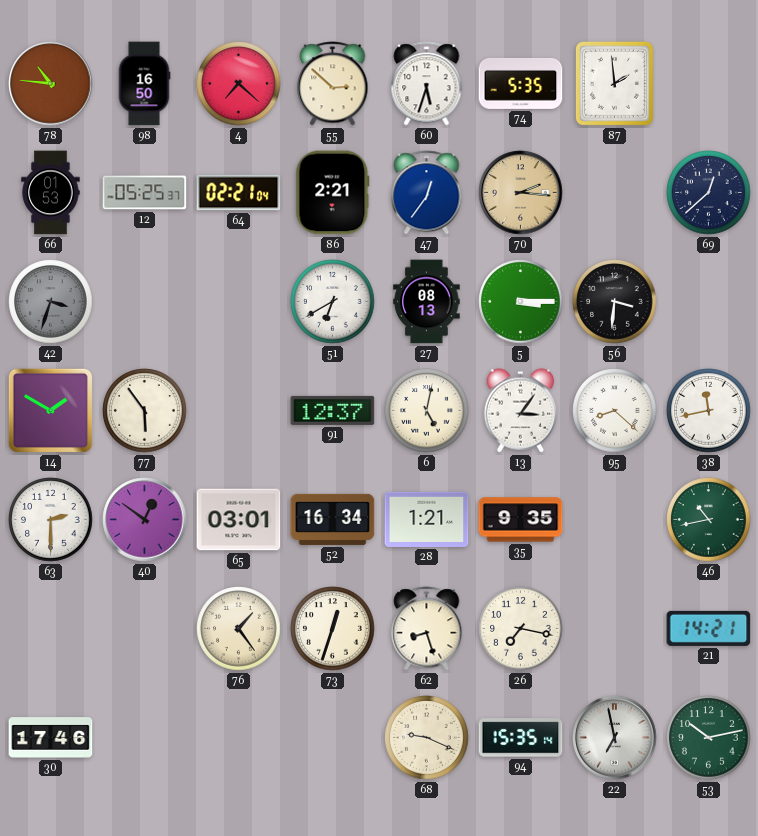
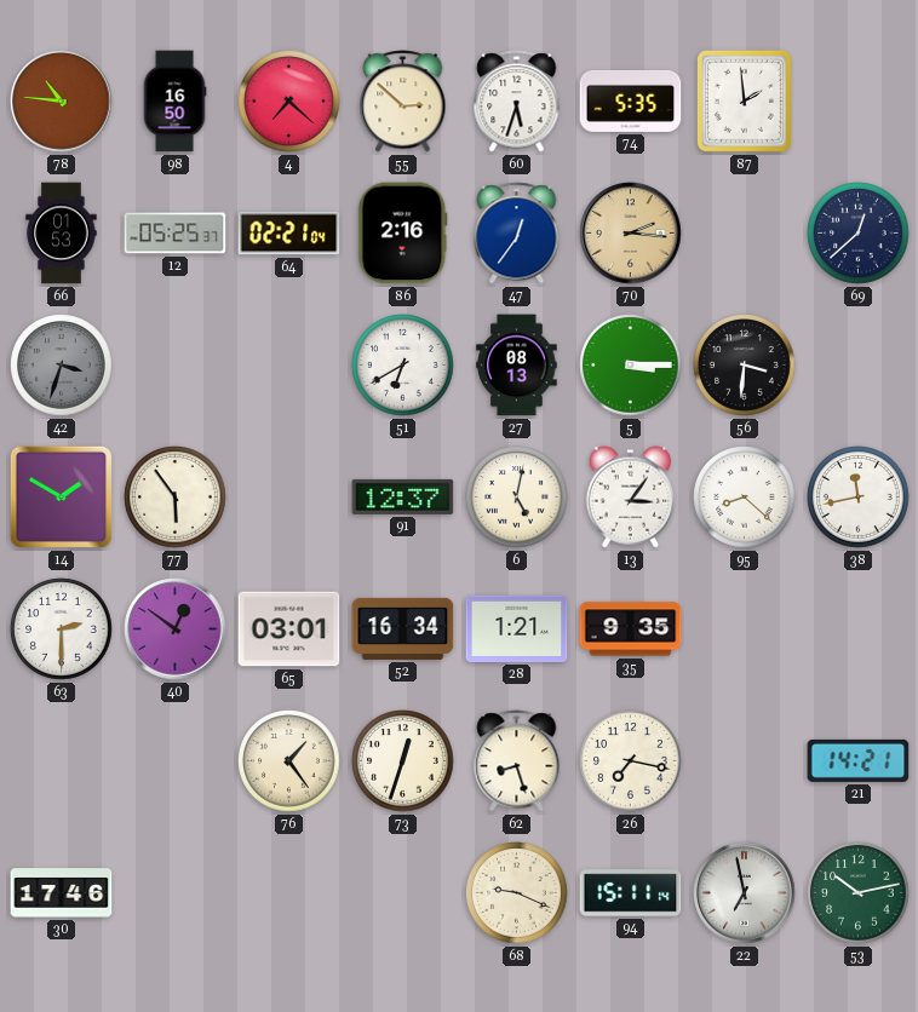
86: 2:21 -> 2:16
46: 10:43 -> none
94: 15:35 -> 15:11
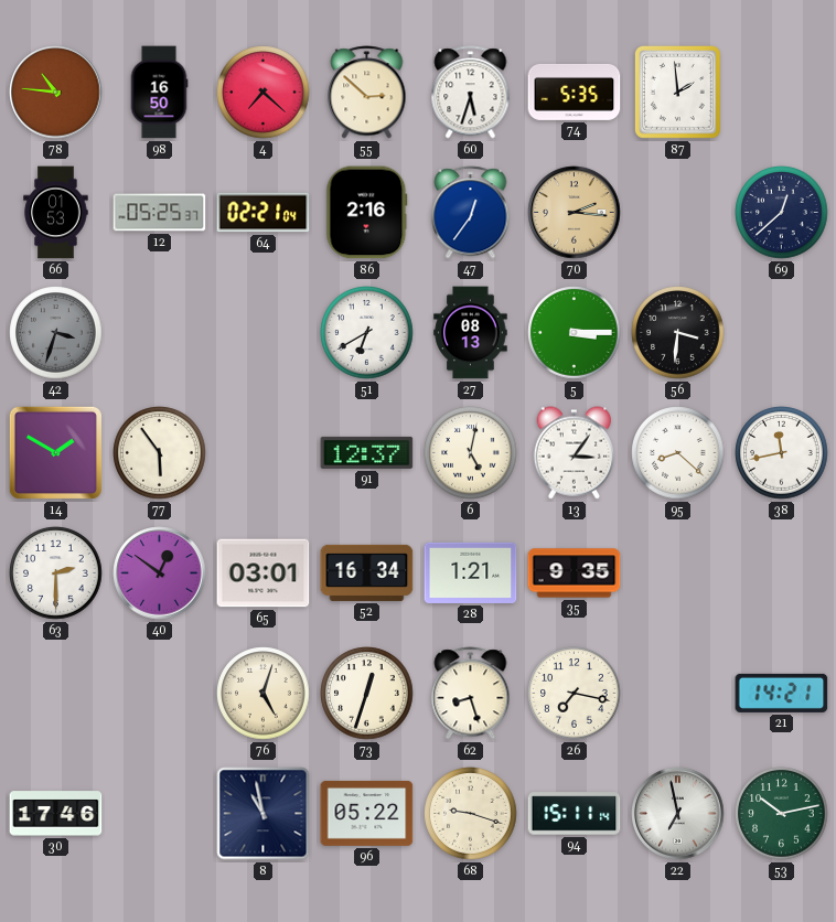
76: 1:24 -> 5:03
8: none -> 10:58
96: none -> 05:22
68: 9:19 -> 9:18
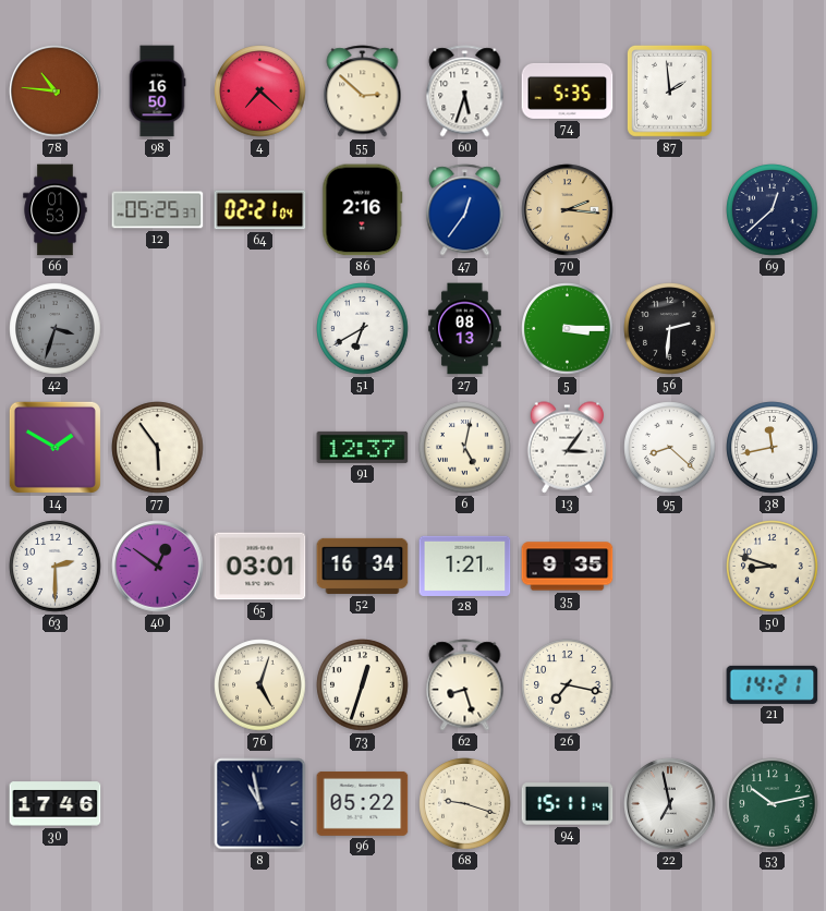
56: 3:31 -> 2:31
50: none -> 8:48
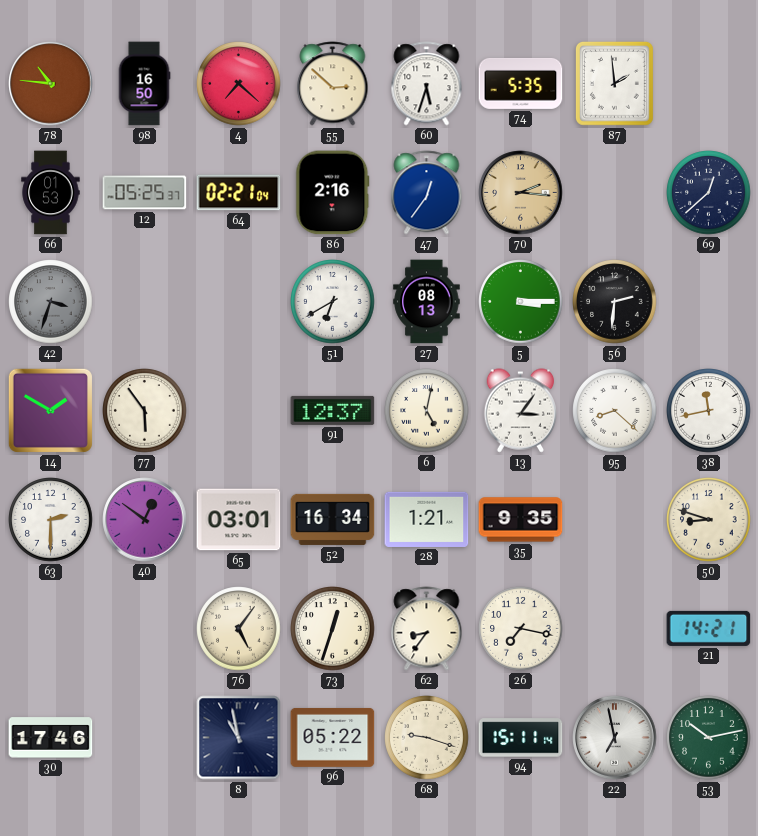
76: 5:03 -> 5:06
62: 8:27 -> 8:36
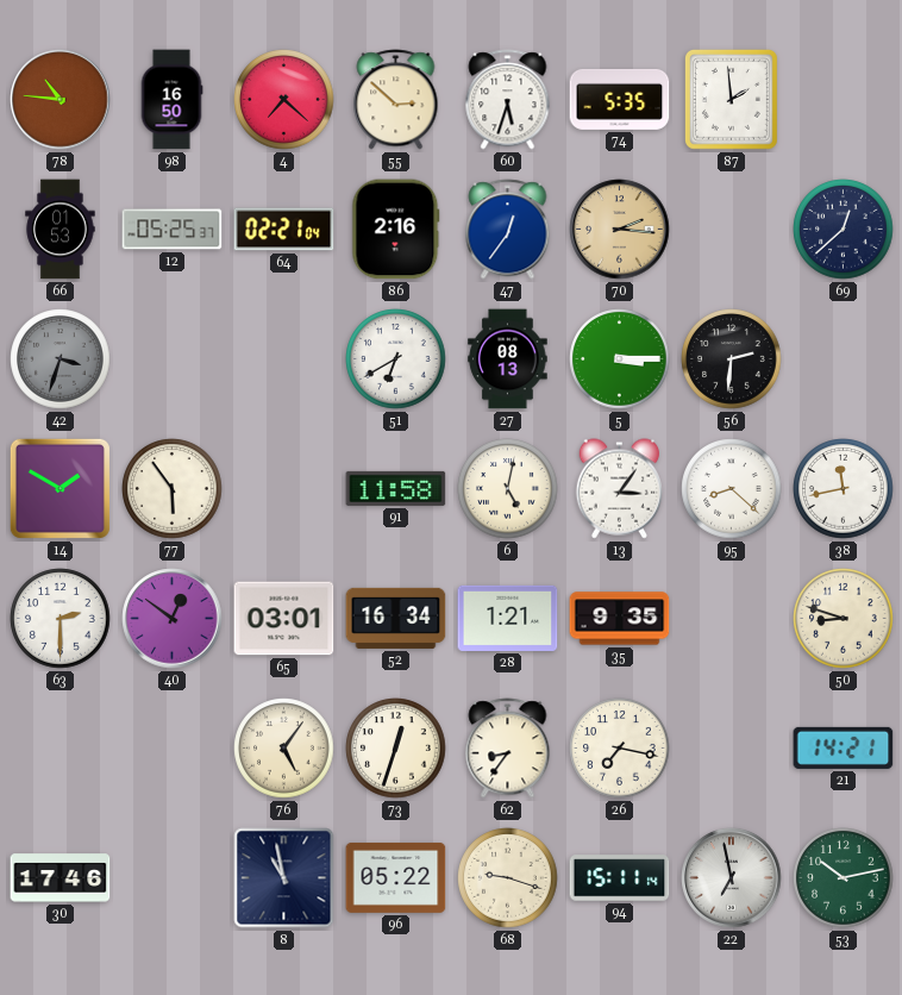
91: 12:37 -> 11:58
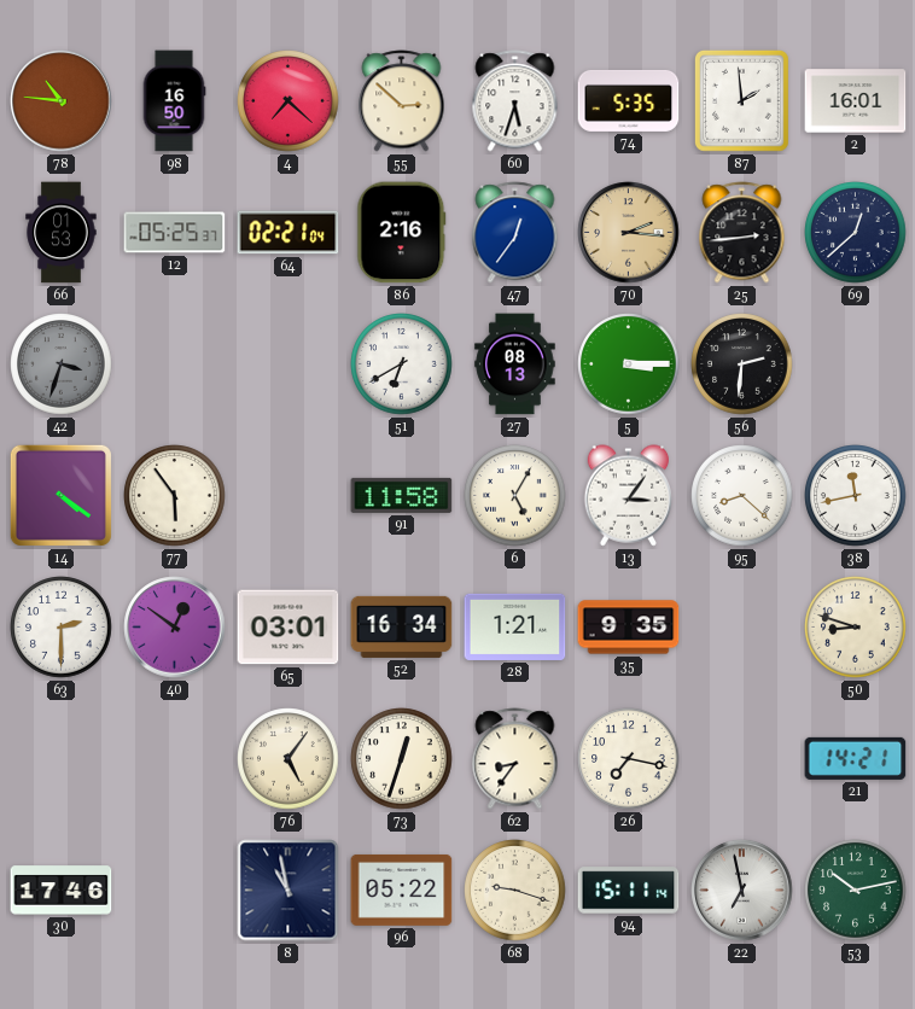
2: none -> 16:01
25: none -> 2:44
14: 1:50 -> 4:21
6: 5:02 -> 5:05
